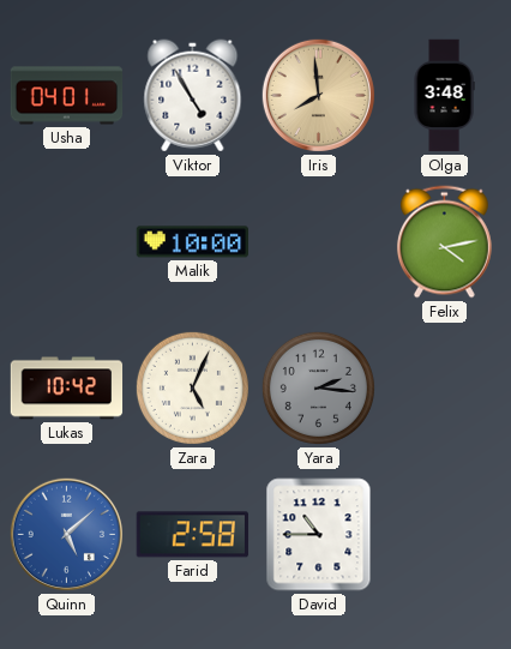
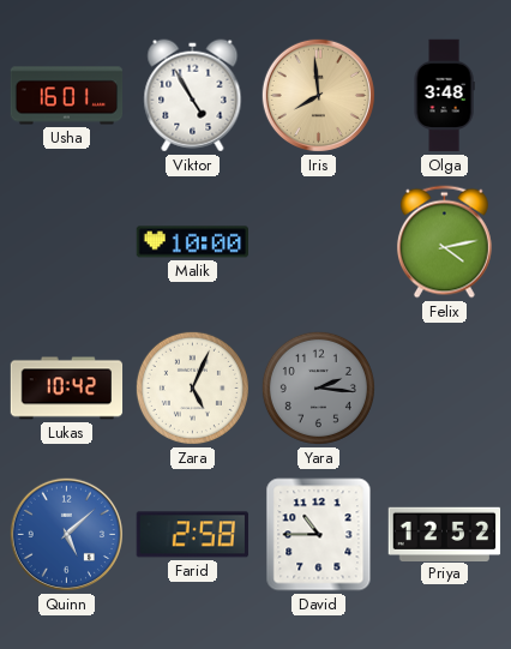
Usha: 04:01 -> 16:01
Priya: none -> 12:52
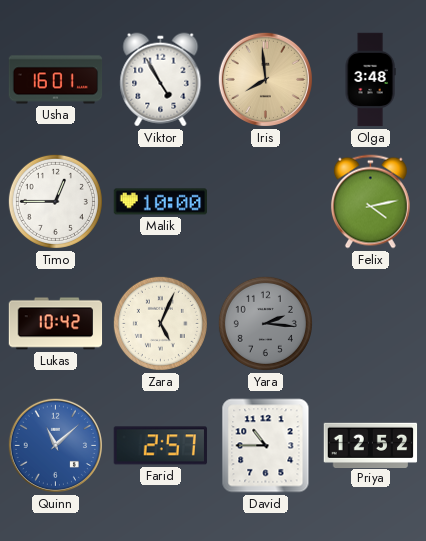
Timo: none -> 12:45
Quinn: 5:08 -> 11:08
Farid: 2:58 -> 2:57
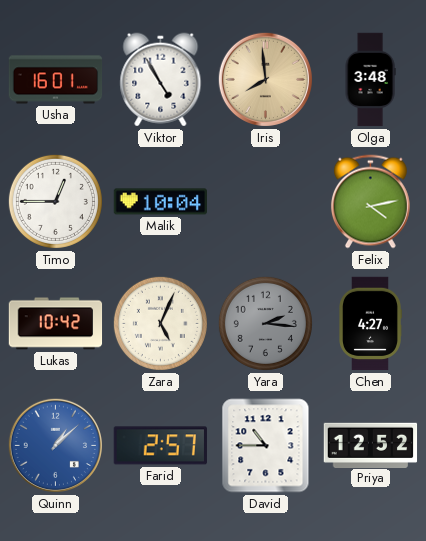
Malik: 10:00 -> 10:04
Chen: none -> 4:27
Quinn: 11:08 -> 1:08
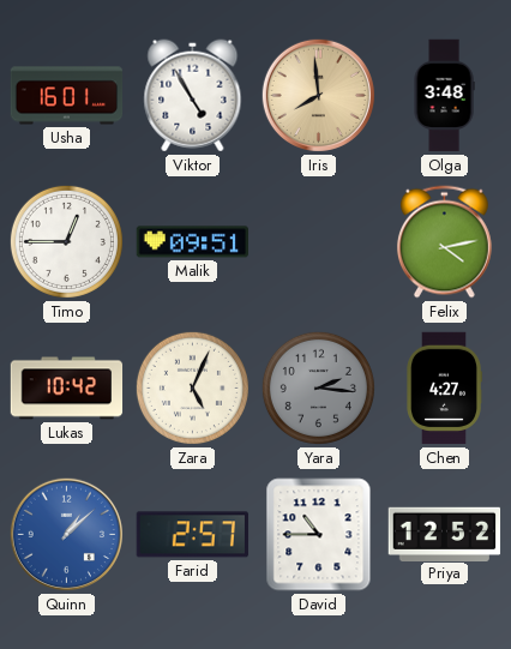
Malik: 10:04 -> 09:51
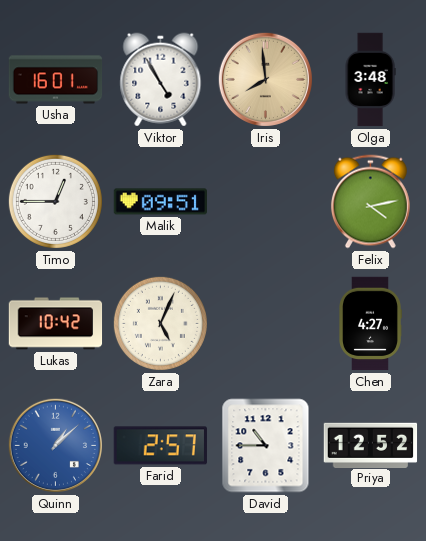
Yara: 2:16 -> none
